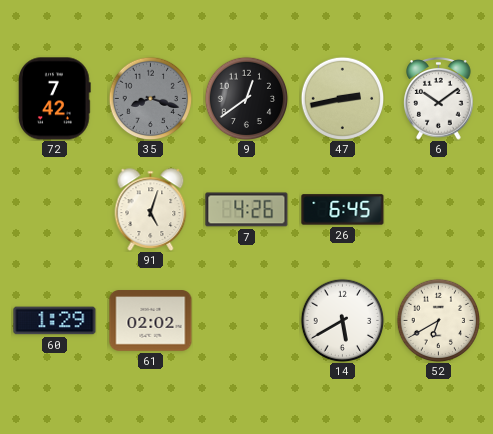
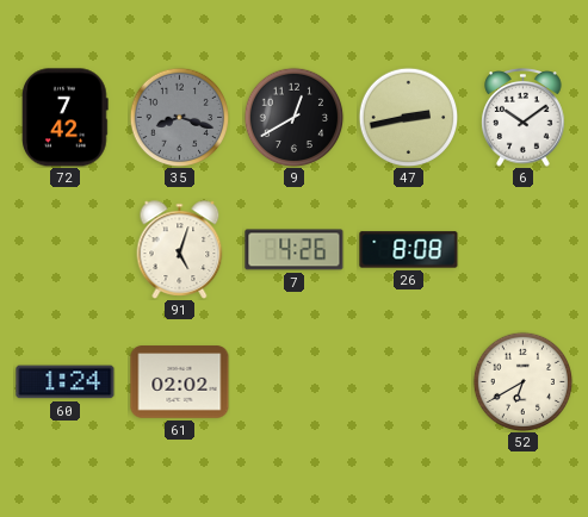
9: 12:39 -> 12:40
26: 6:45 -> 8:08
60: 1:29 -> 1:24
14: 5:40 -> none
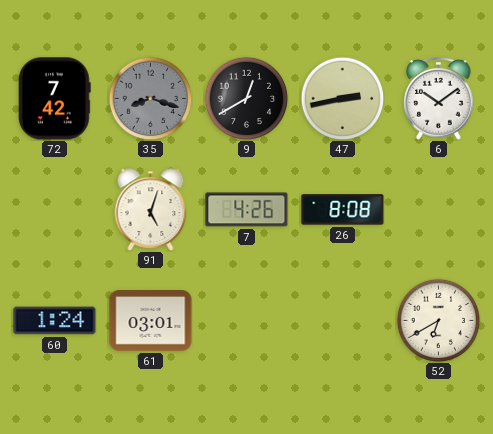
61: 02:02 -> 03:01
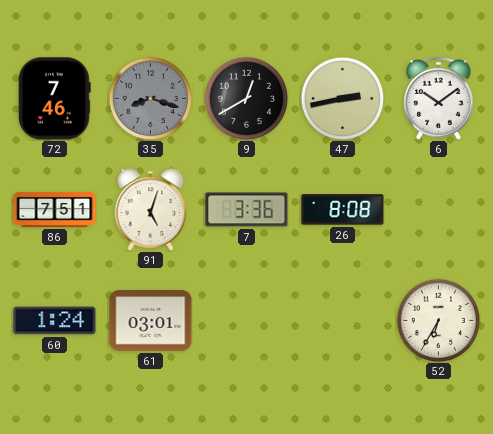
72: 7:42 -> 7:46
86: none -> 7:51
7: 4:26 -> 3:36
52: 6:40 -> 6:35
